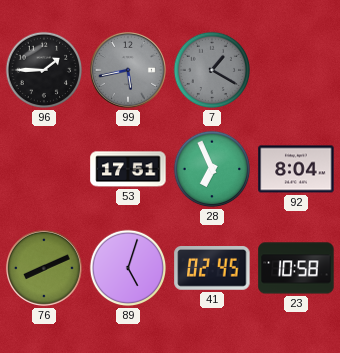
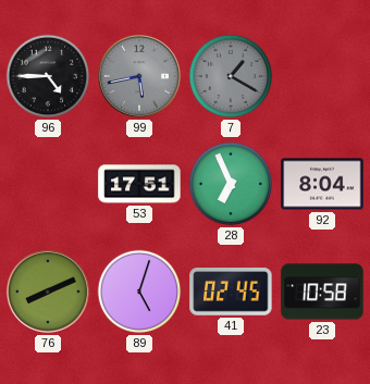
96: 1:45 -> 4:45
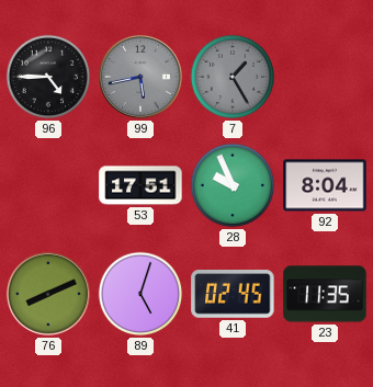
7: 1:20 -> 1:25
28: 6:56 -> 9:56
23: 10:58 -> 11:35
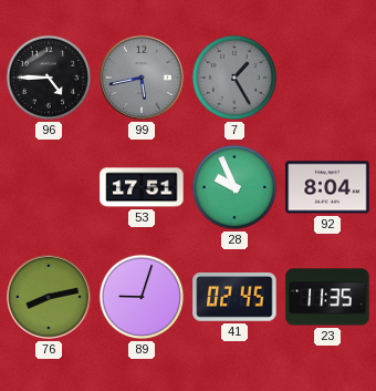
76: 8:11 -> 8:13
89: 5:03 -> 9:03
